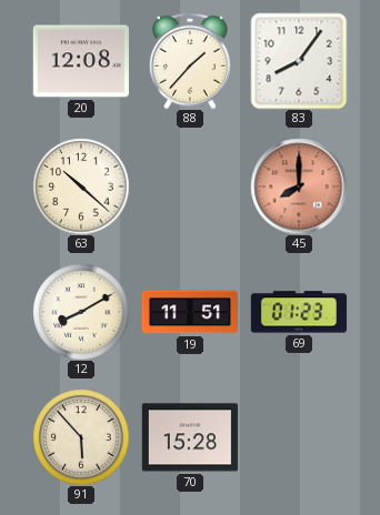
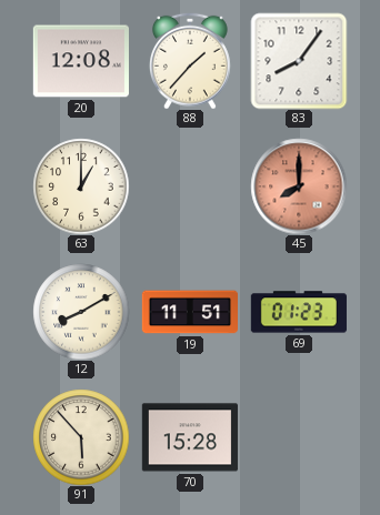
63: 10:22 -> 1:00
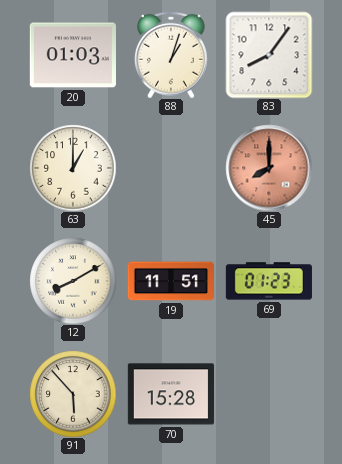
20: 12:08 -> 01:03
88: 1:37 -> 1:03
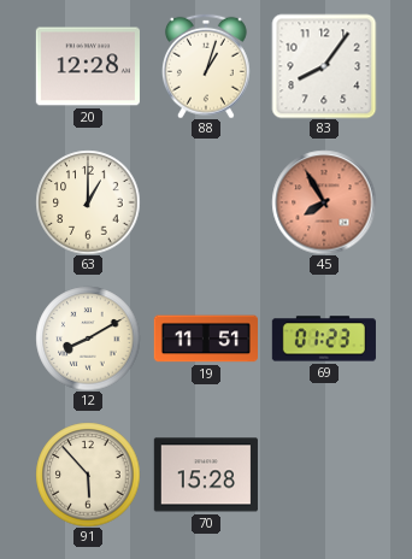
20: 01:03 -> 12:28
45: 8:00 -> 7:55
